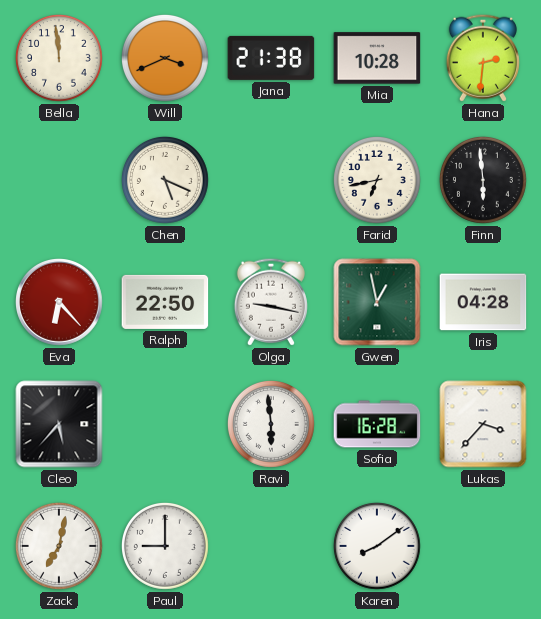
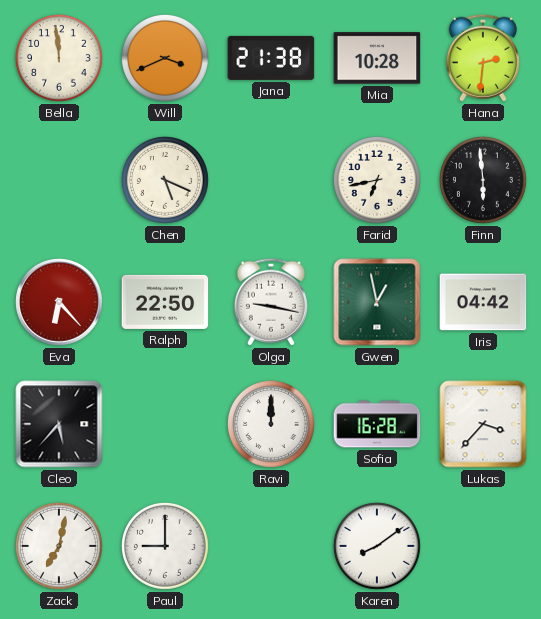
Iris: 04:28 -> 04:42
Ravi: 5:59 -> 12:00
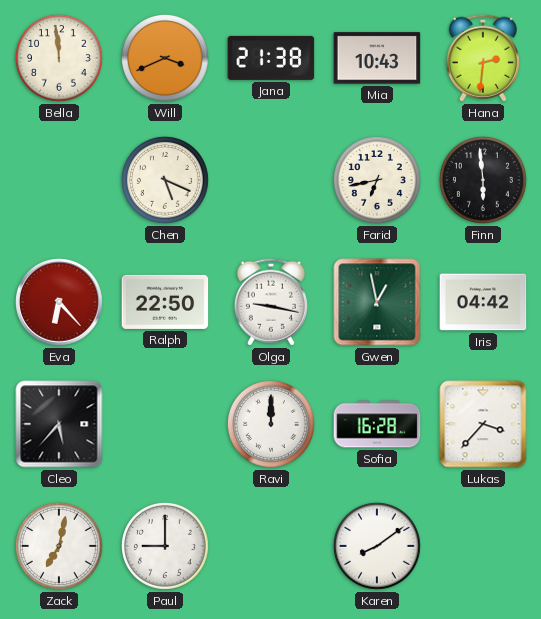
Mia: 10:28 -> 10:43
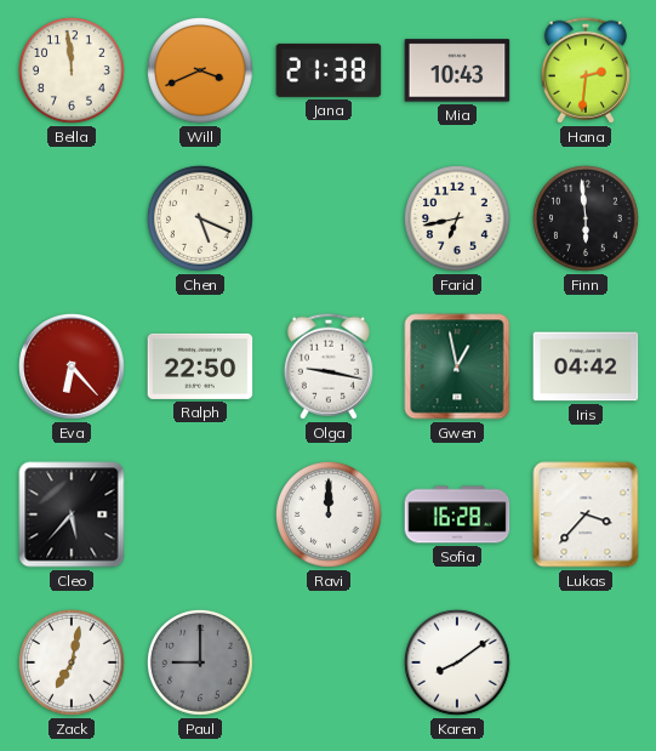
Paul dial: white -> grey
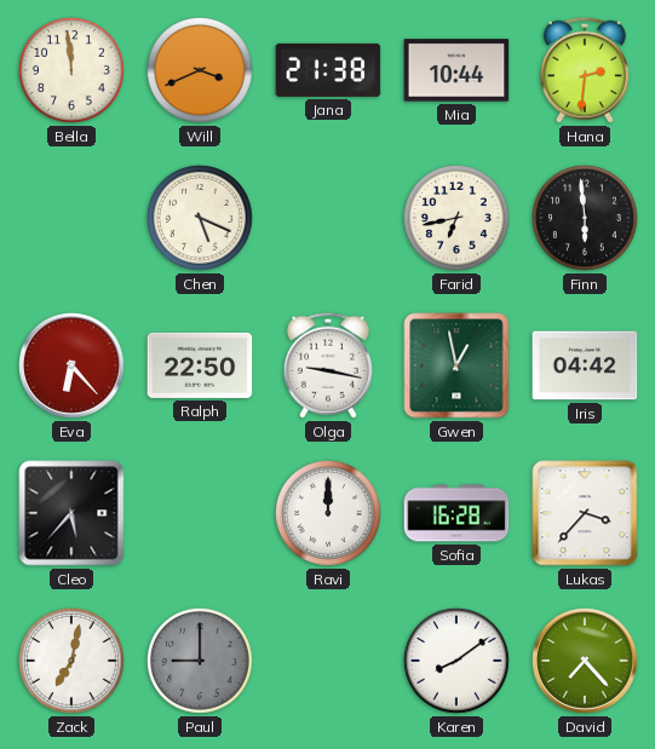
Mia: 10:43 -> 10:44
David: none -> 7:23
